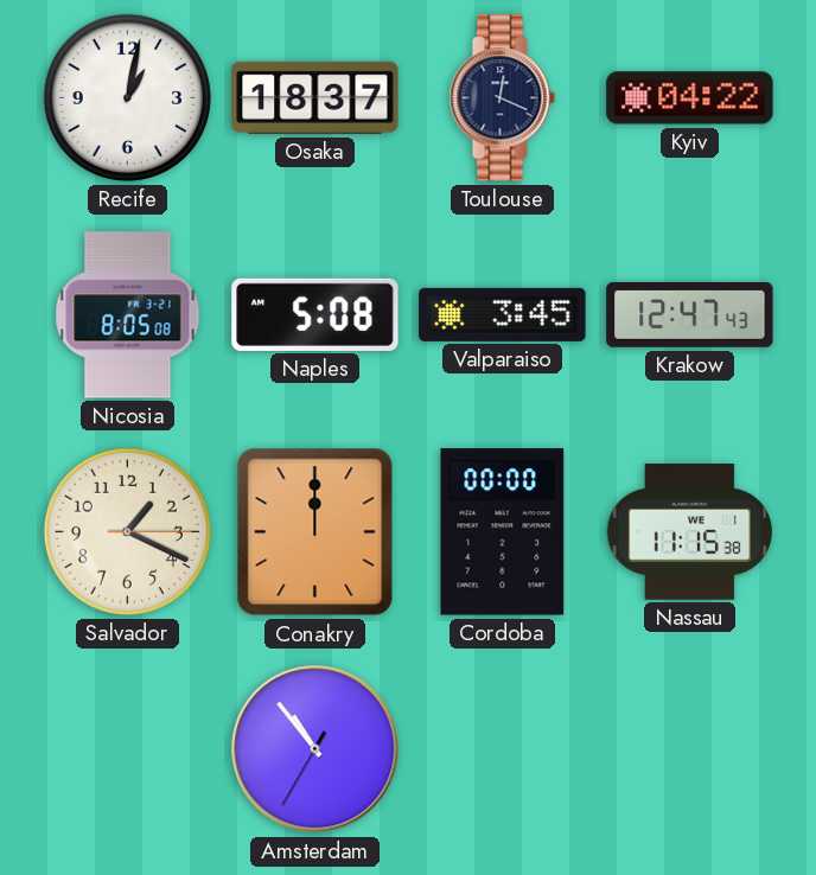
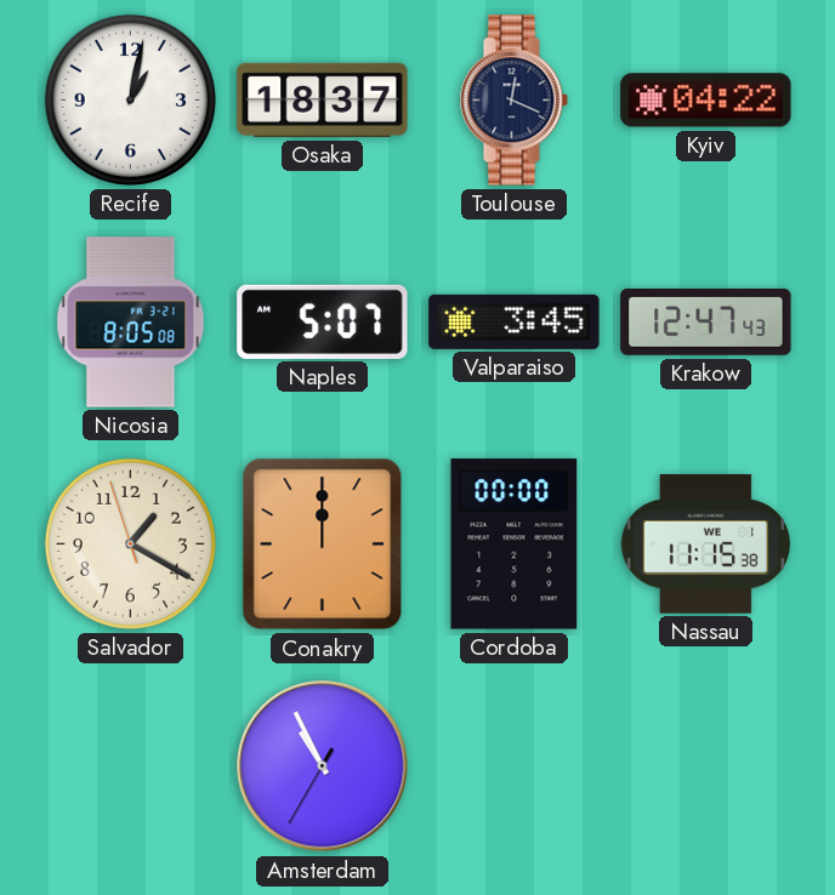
Naples: 5:08 -> 5:07
Salvador: 1:19:15 -> 1:19:57
Amsterdam: 10:53 -> 10:55
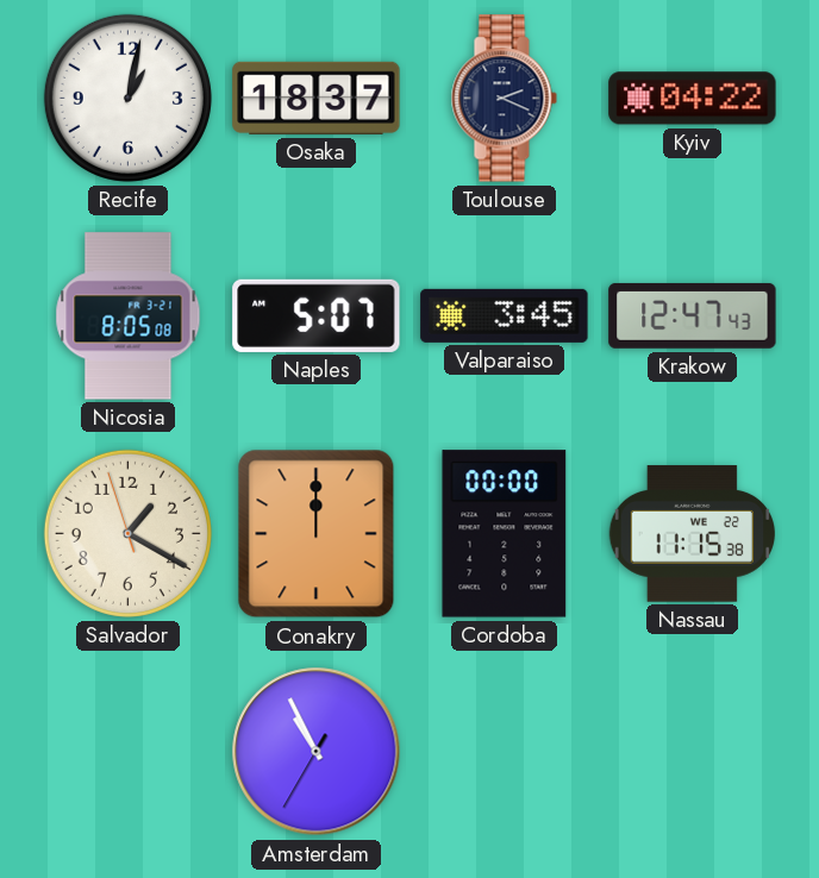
Toulouse: 12:19 -> 2:19
Nassau date: WE 1 -> WE 22
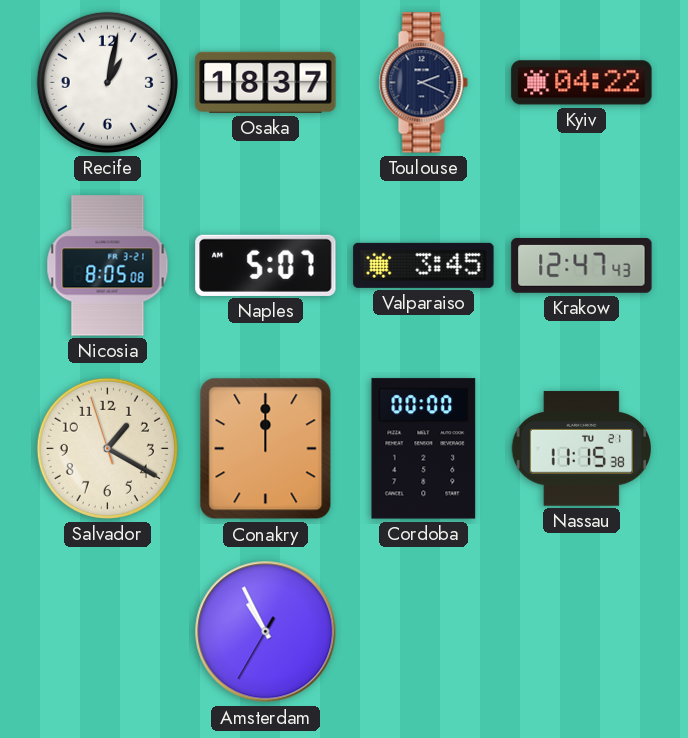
Nassau date: WE 22 -> TU 21
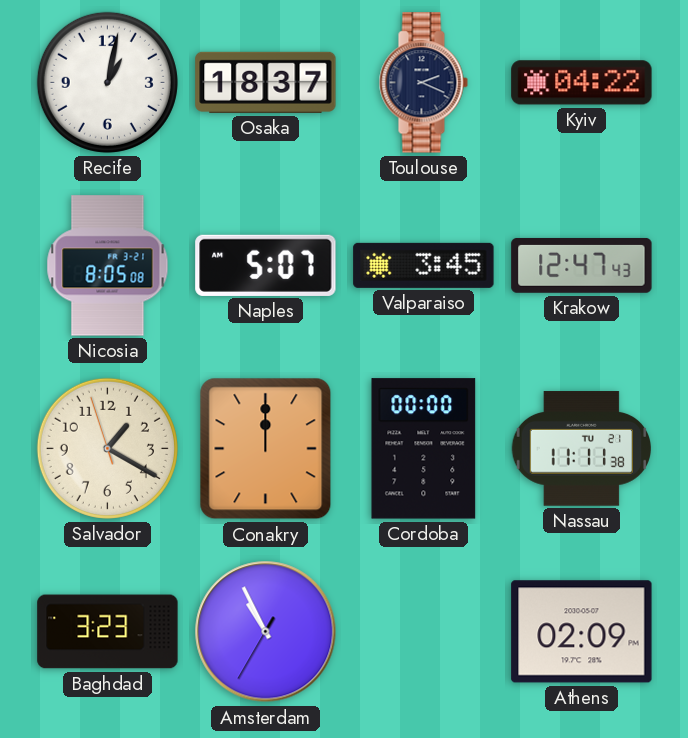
Nassau: 11:15 -> 11:11
Baghdad: none -> 3:23
Athens: none -> 02:09
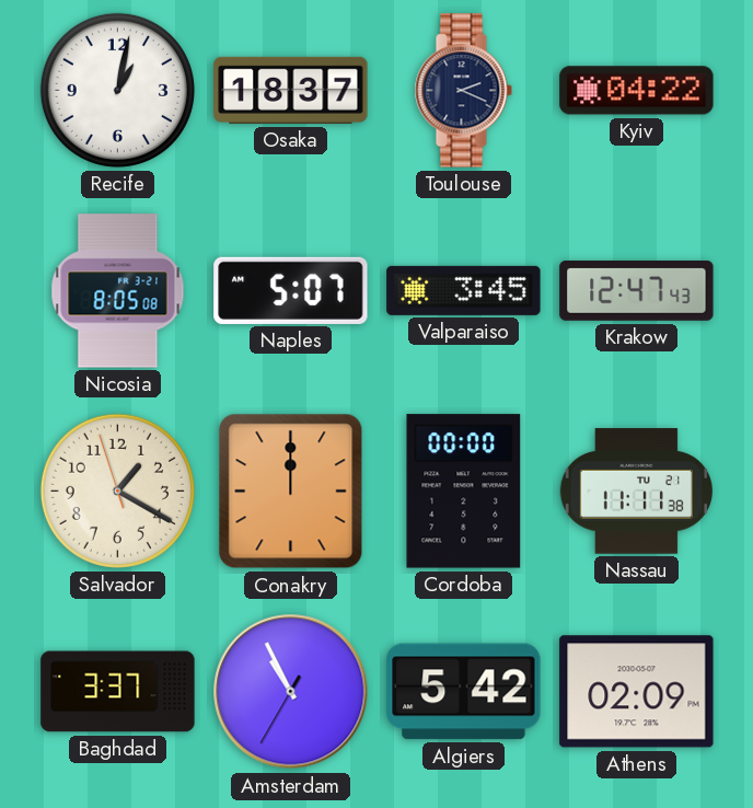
Baghdad: 3:23 -> 3:37
Algiers: none -> 5:42
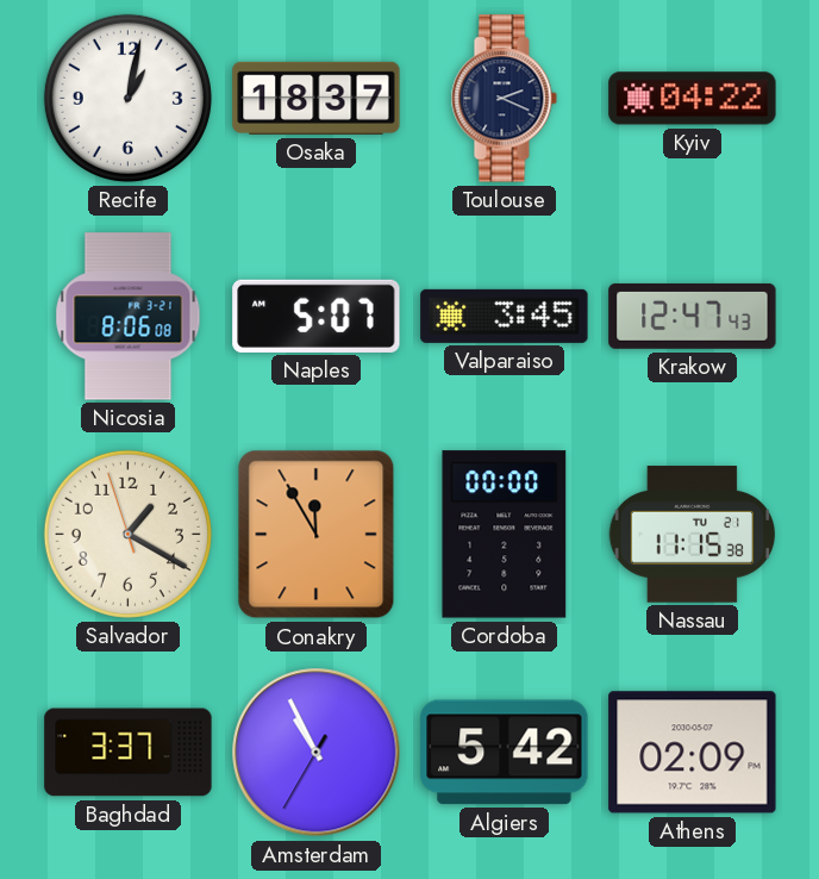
Nicosia: 8:05 -> 8:06
Conakry: 12:00 -> 11:55
Nassau: 11:11 -> 11:15
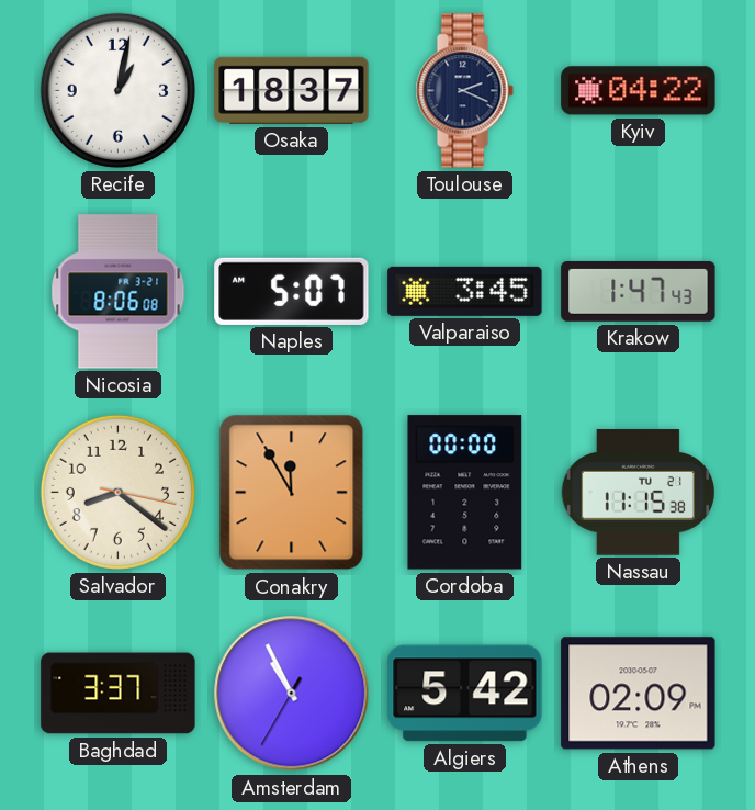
Krakow: 12:47 -> 1:47
Salvador: 1:19 -> 8:21
